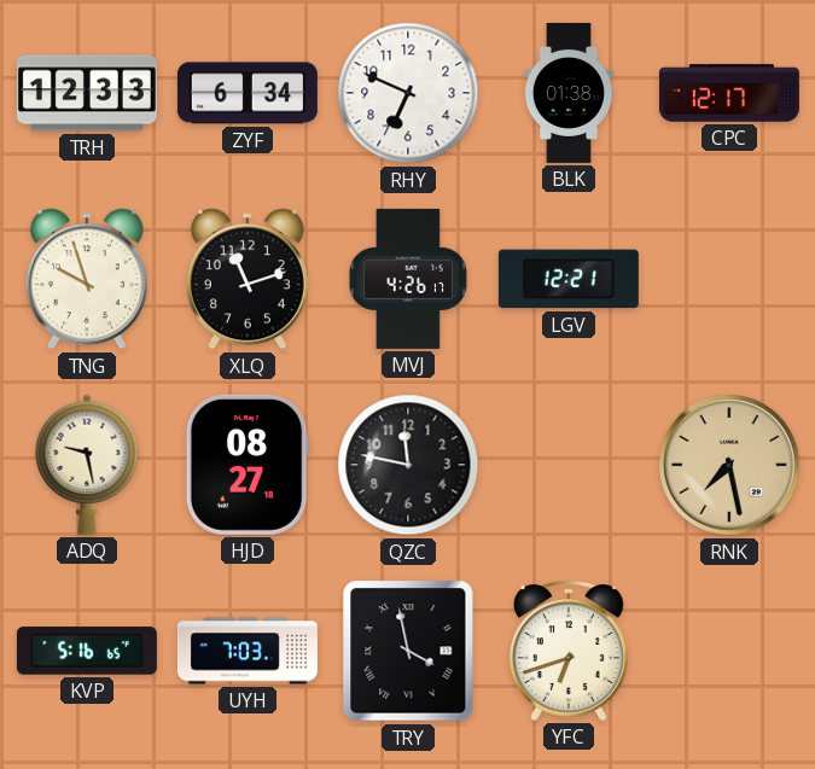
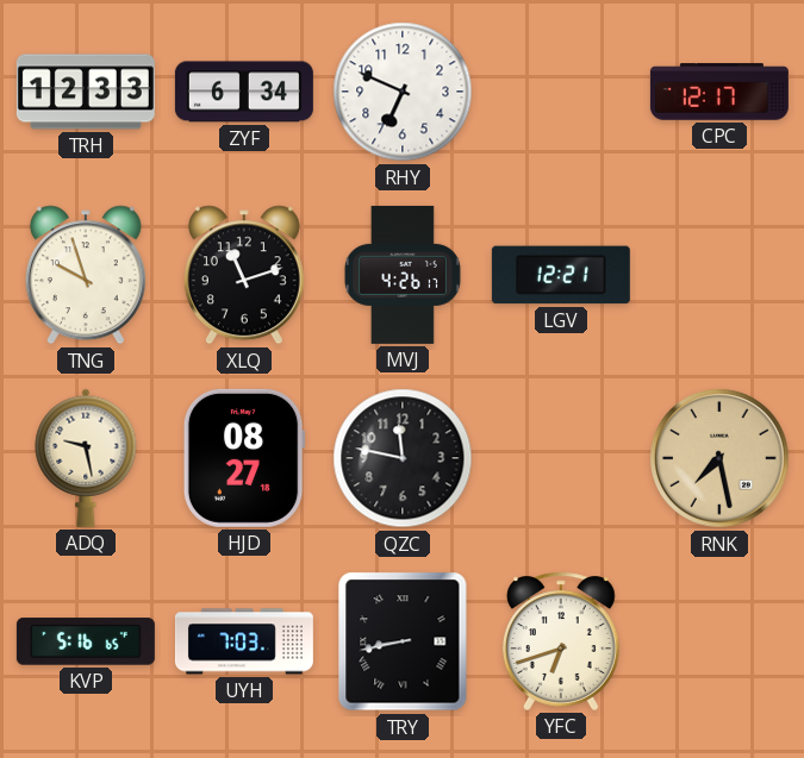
BLK: 01:38 -> none
TRY: 3:58 -> 8:43
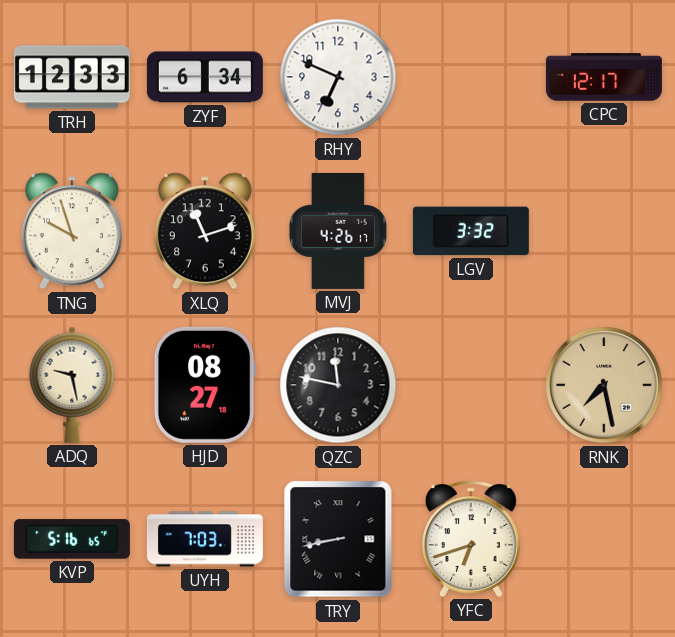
LGV: 12:21 -> 3:32
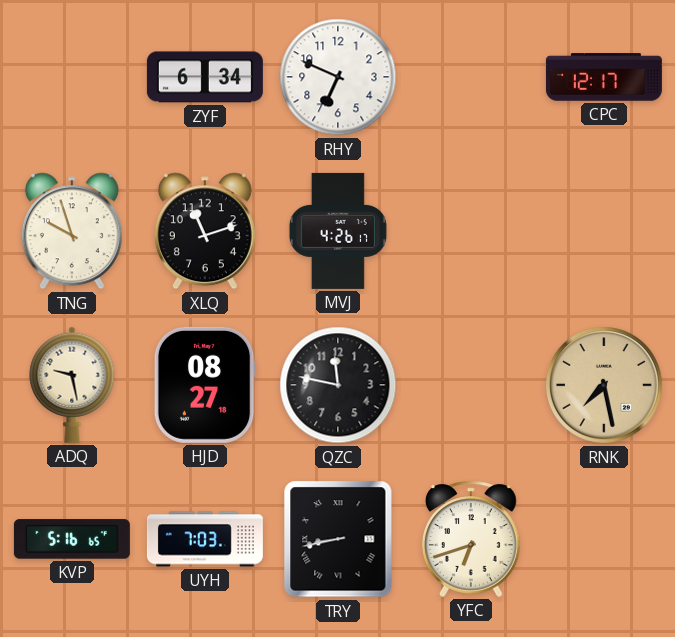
TRH: 12:33 -> none
LGV: 3:32 -> none
